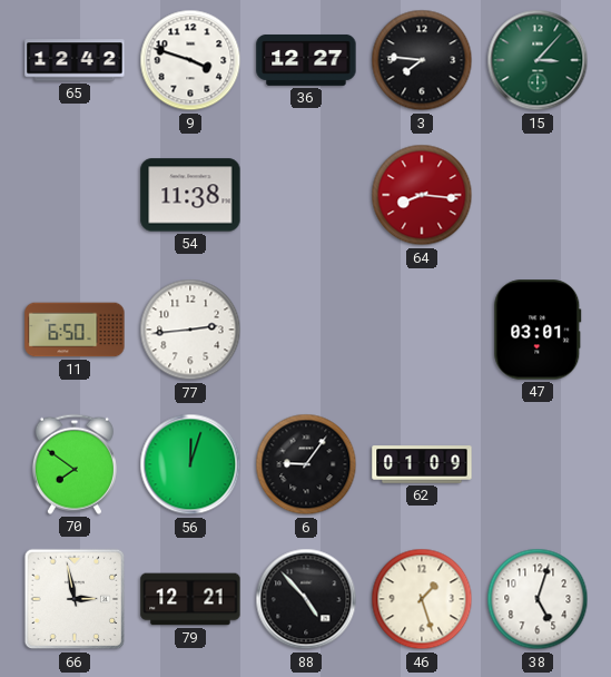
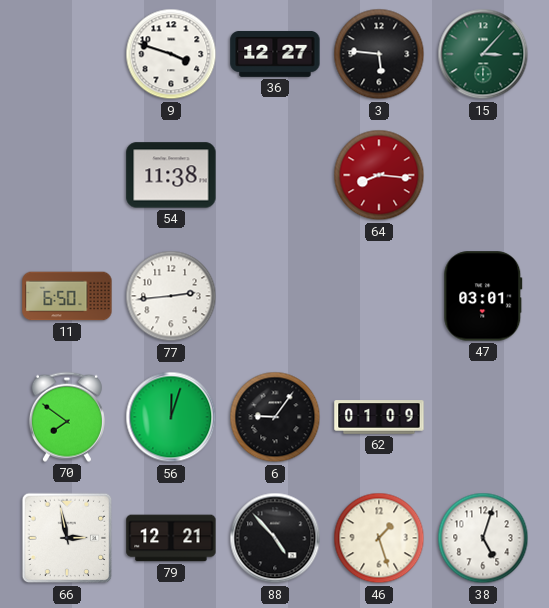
65: 12:42 -> none
3: 7:46 -> 5:46
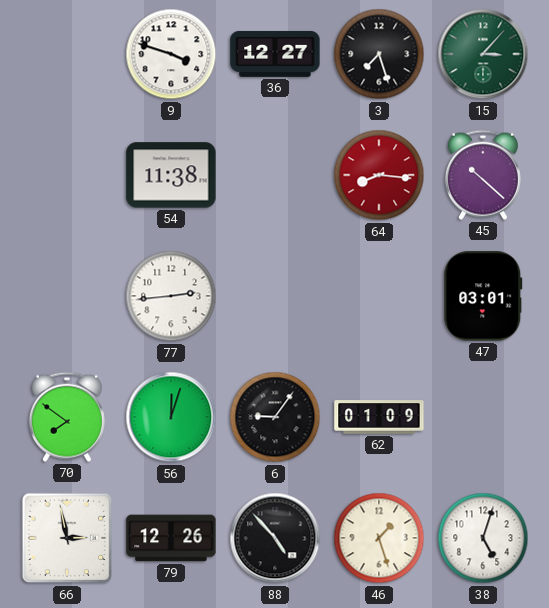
3: 5:46 -> 7:27
45: none -> 10:22
11: 6:50 -> none
79: 12:21 -> 12:26
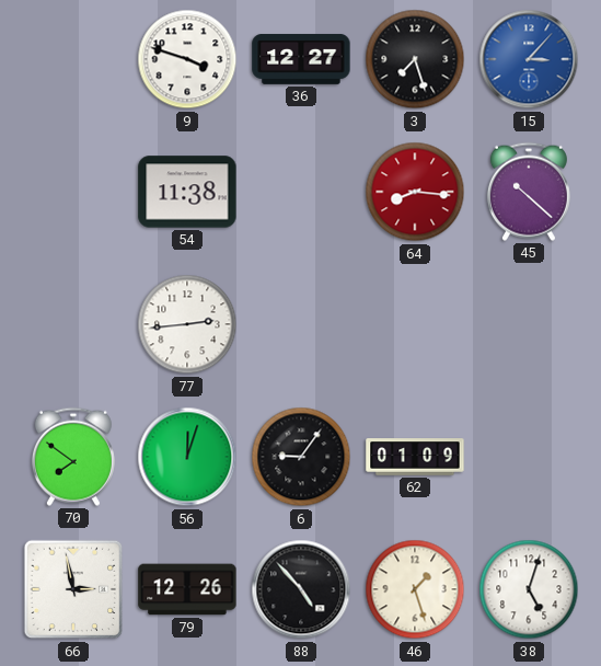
15 dial: green -> blue
47: 03:01 -> none
